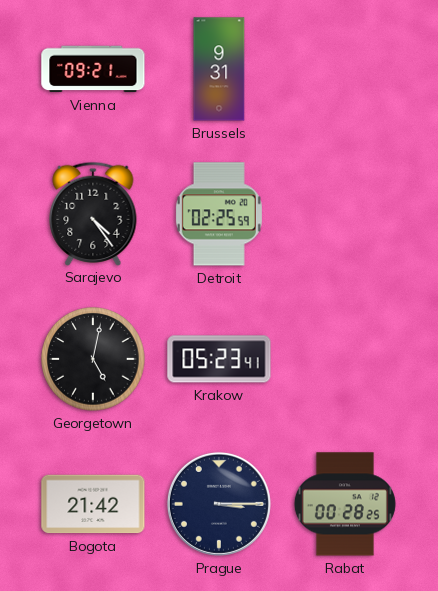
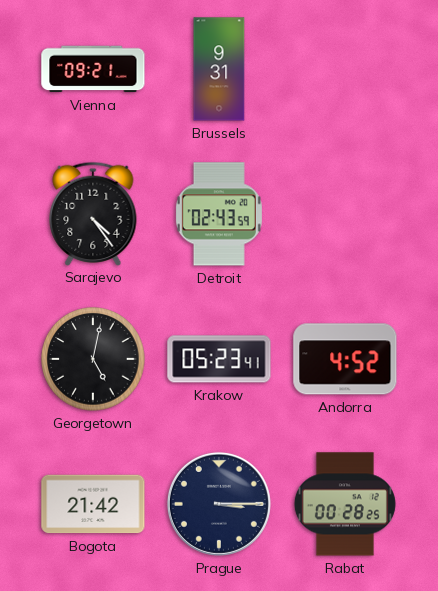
Detroit: 02:25 -> 02:43
Andorra: none -> 4:52
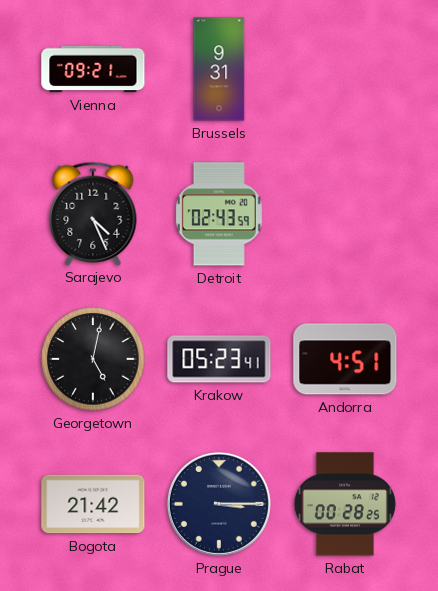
Sarajevo: 4:24 -> 4:26
Andorra: 4:52 -> 4:51
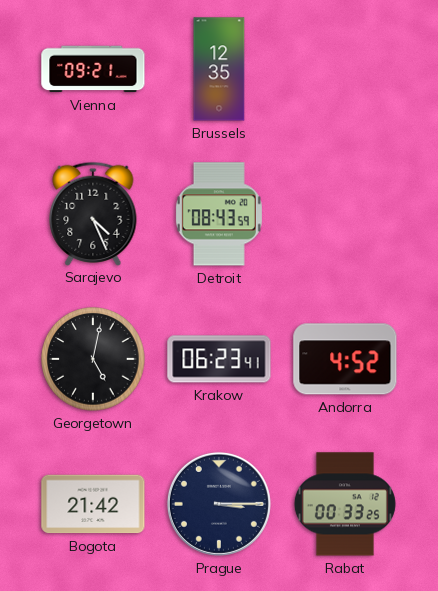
Brussels: 9:31 -> 12:35
Detroit: 02:43 -> 08:43
Krakow: 05:23 -> 06:23
Andorra: 4:51 -> 4:52
Rabat: 00:28 -> 00:33
